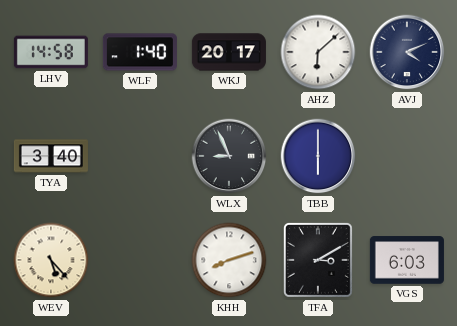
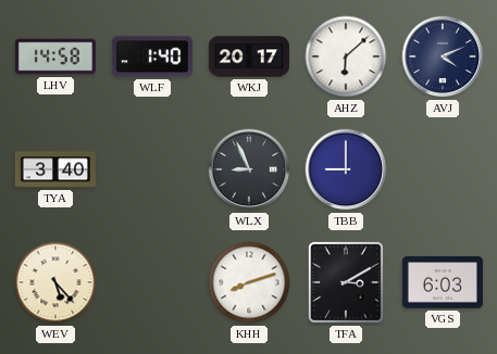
TBB: 6:00 -> 9:00
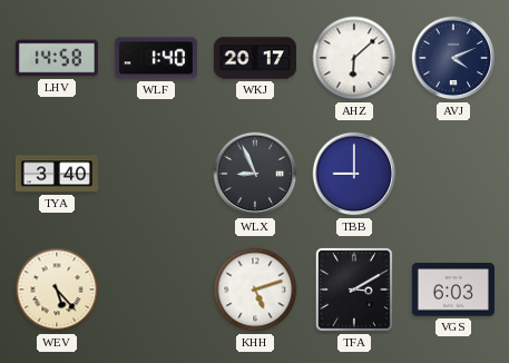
KHH: 8:12 -> 5:12
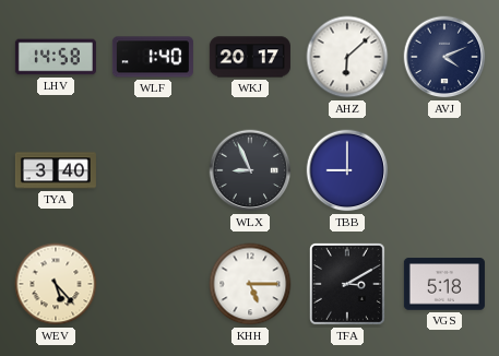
KHH: 5:12 -> 5:15
VGS: 6:03 -> 5:18
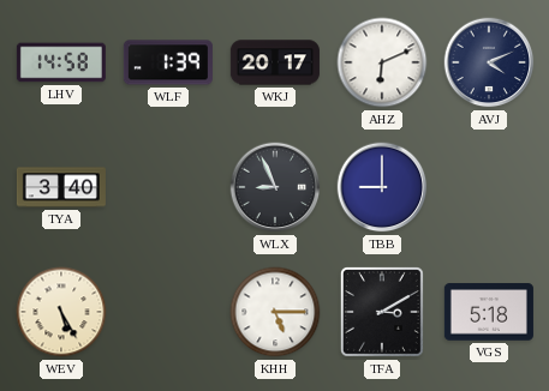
WLF: 1:40 -> 1:39
AHZ: 6:08 -> 6:11
WEV: 5:23 -> 5:25
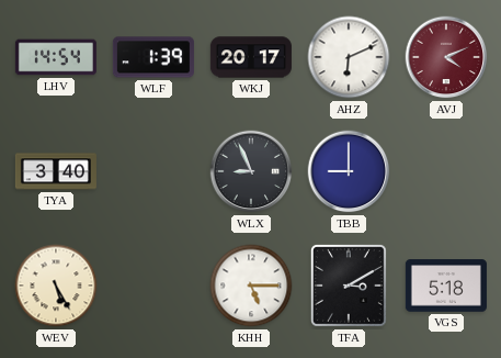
LHV: 14:58 -> 14:54
AVJ dial: navy -> burgundy
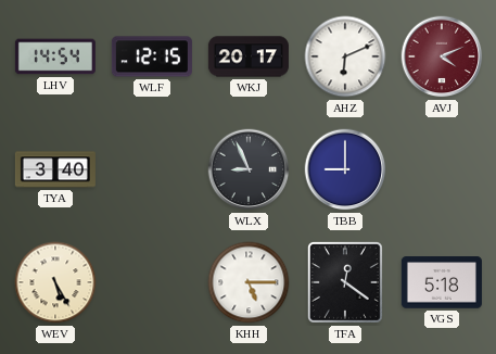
WLF: 1:39 -> 12:15
TFA: 3:10 -> 12:21
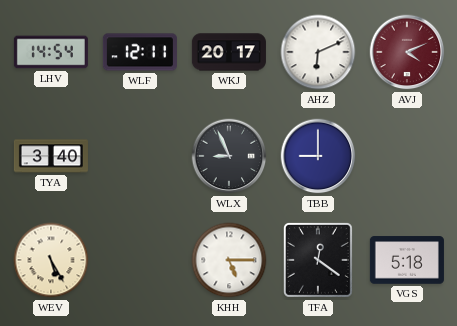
WLF: 12:15 -> 12:11
